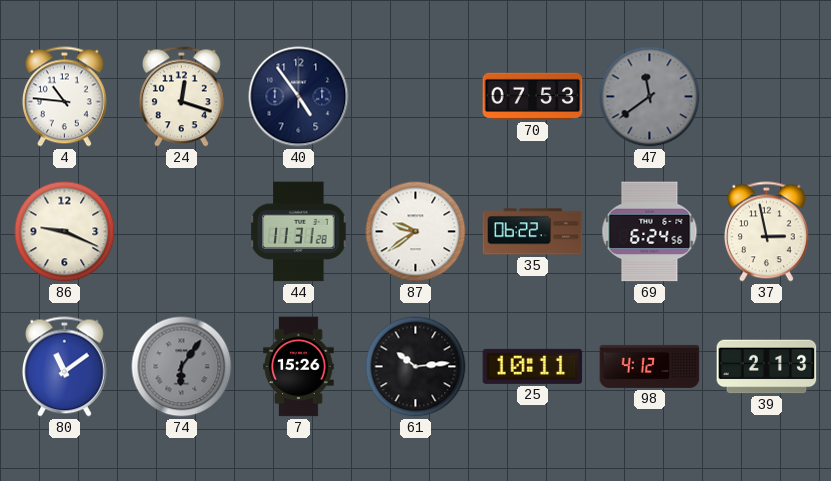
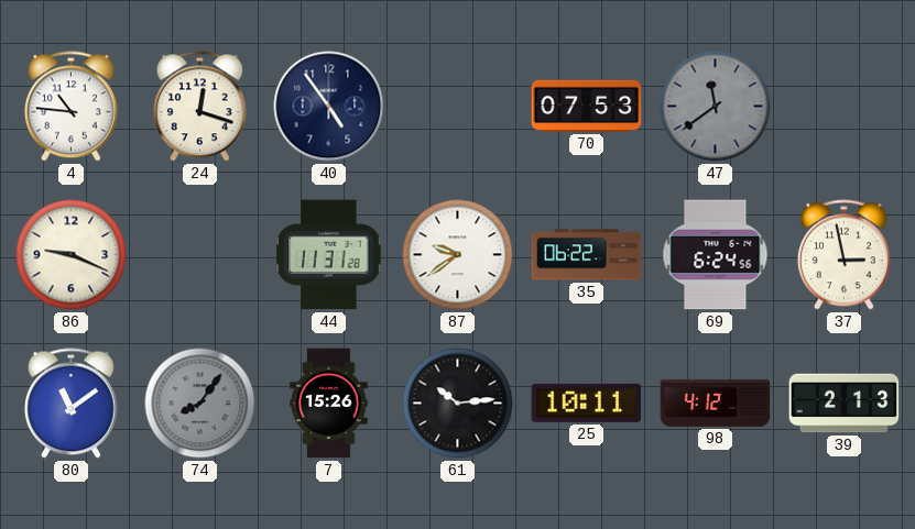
74: 6:06 -> 8:06
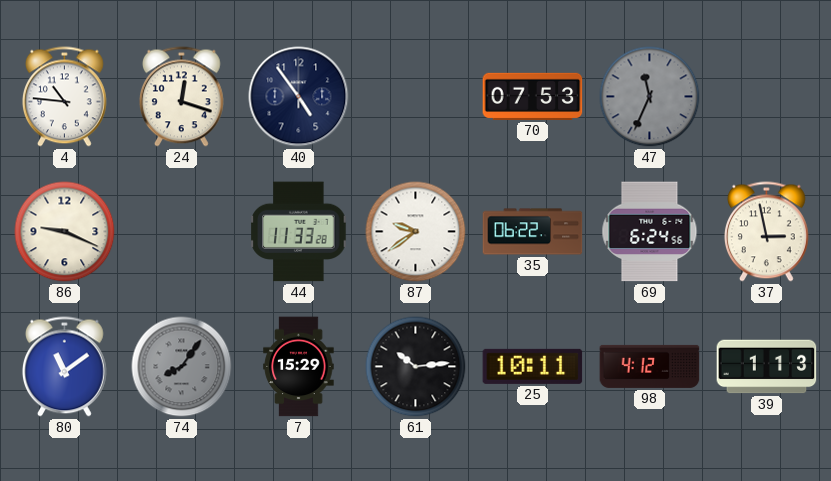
47: 11:39 -> 11:34
44: 11:31 -> 11:33
7: 15:26 -> 15:29
39: 2:13 -> 1:13
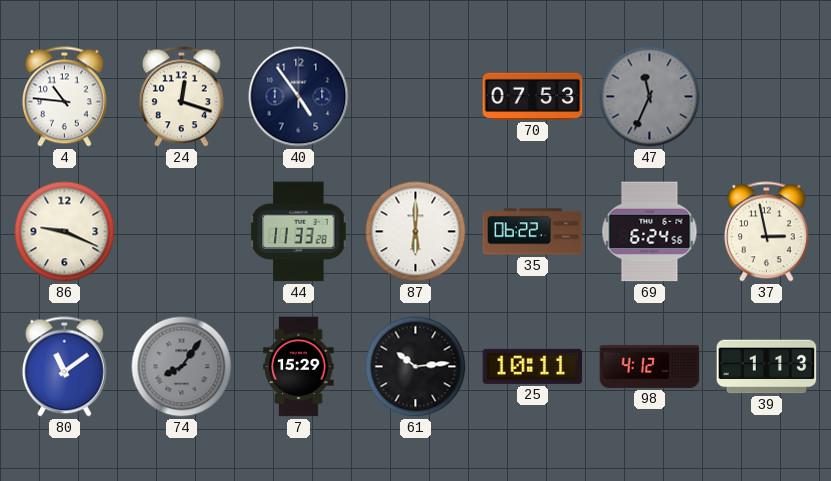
87: 9:39 -> 6:00
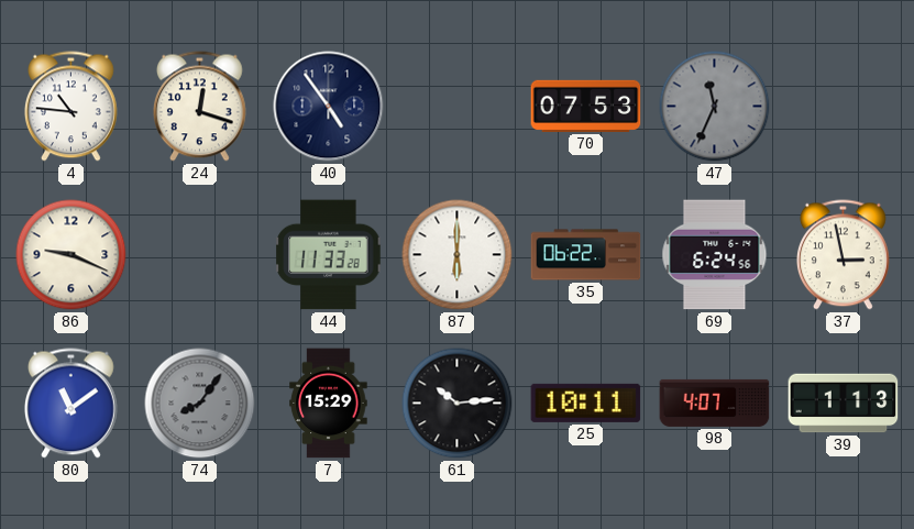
98: 4:12 -> 4:07
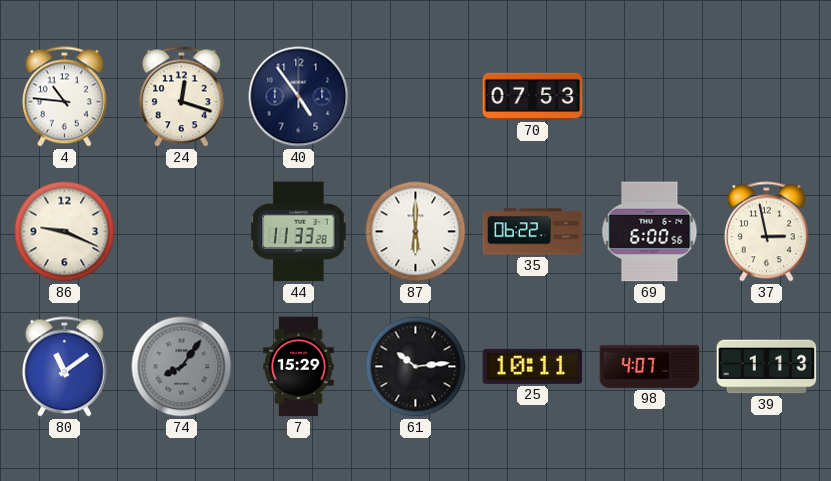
47: 11:34 -> none
69: 6:24 -> 6:00
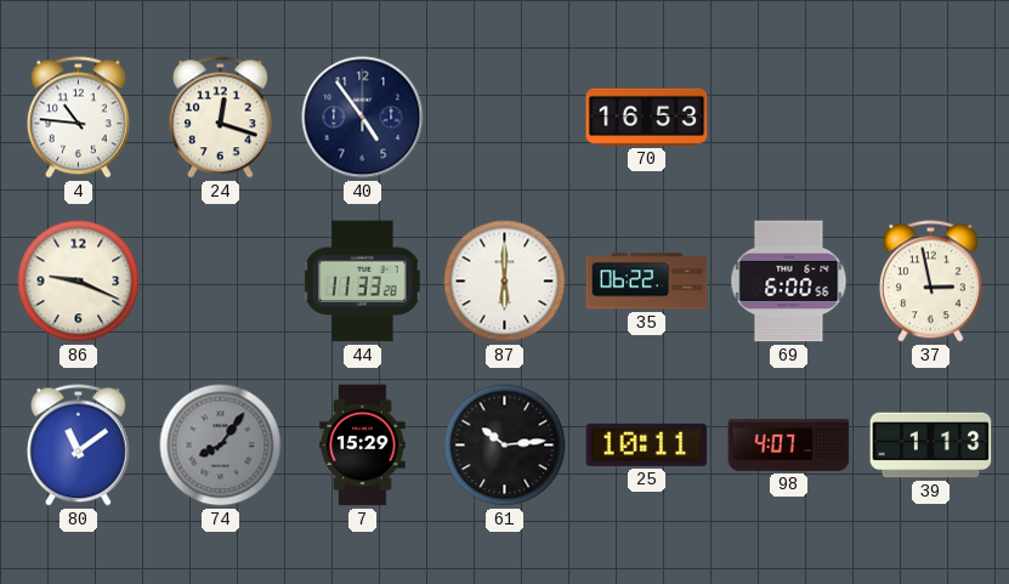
70: 07:53 -> 16:53
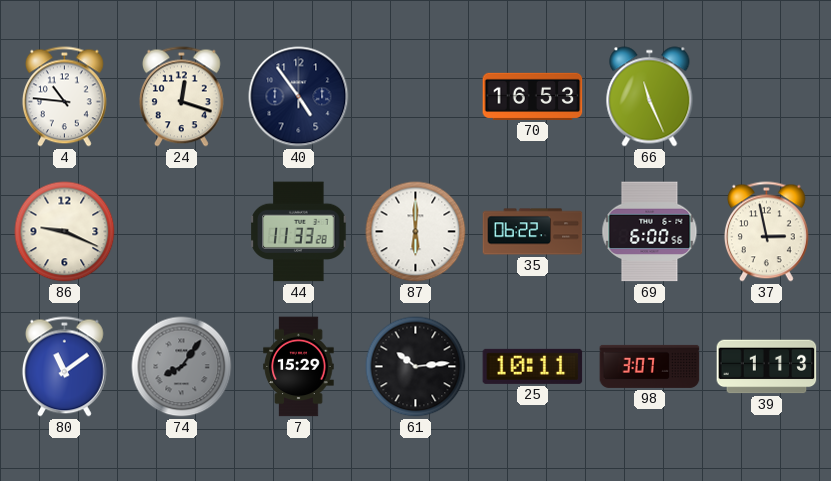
66: none -> 11:26
98: 4:07 -> 3:07
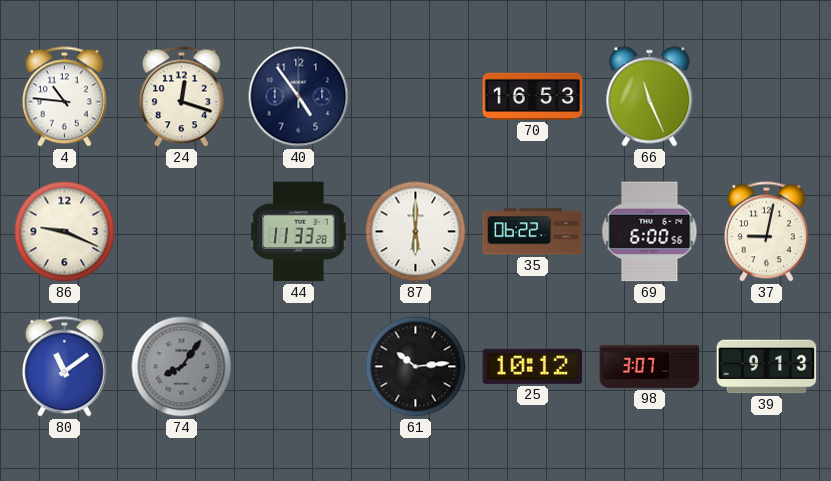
37: 2:58 -> 9:02
7: 15:29 -> none
25: 10:11 -> 10:12
39: 1:13 -> 9:13
